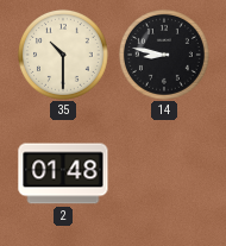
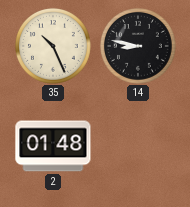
35: 10:30 -> 10:26
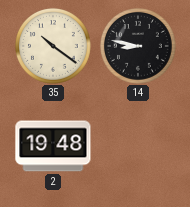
35: 10:26 -> 10:21
2: 01:48 -> 19:48
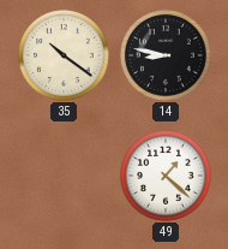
2: 19:48 -> none
49: none -> 1:22
